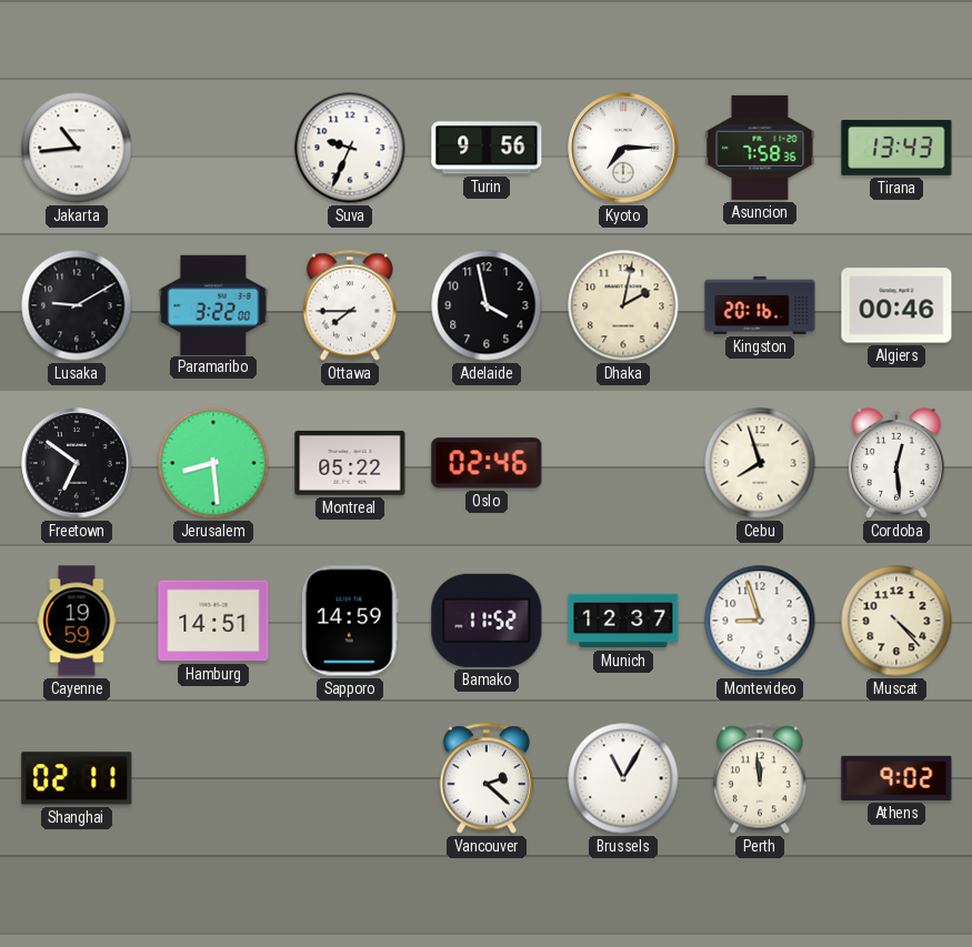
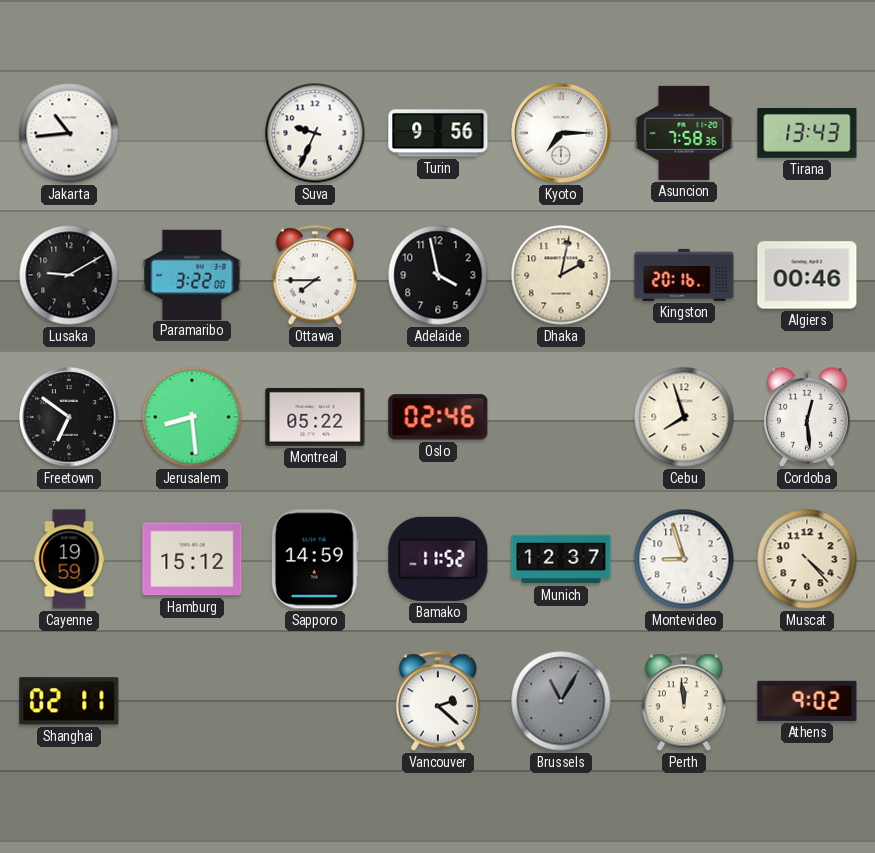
Hamburg: 14:51 -> 15:12
Brussels dial: white -> grey
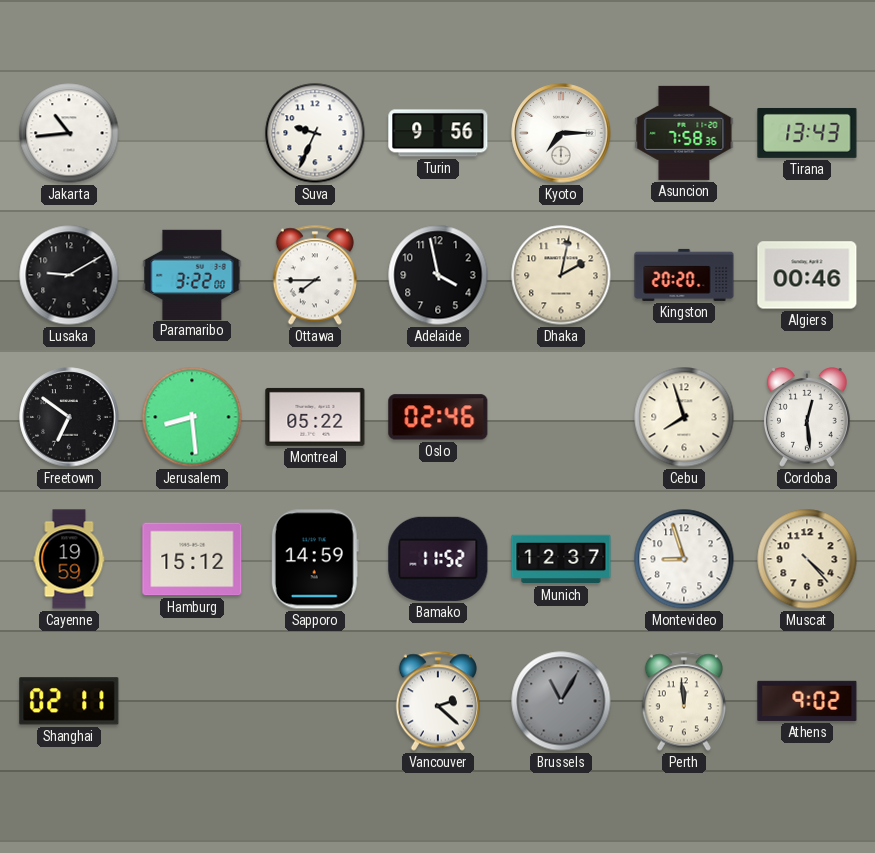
Kingston: 20:16 -> 20:20
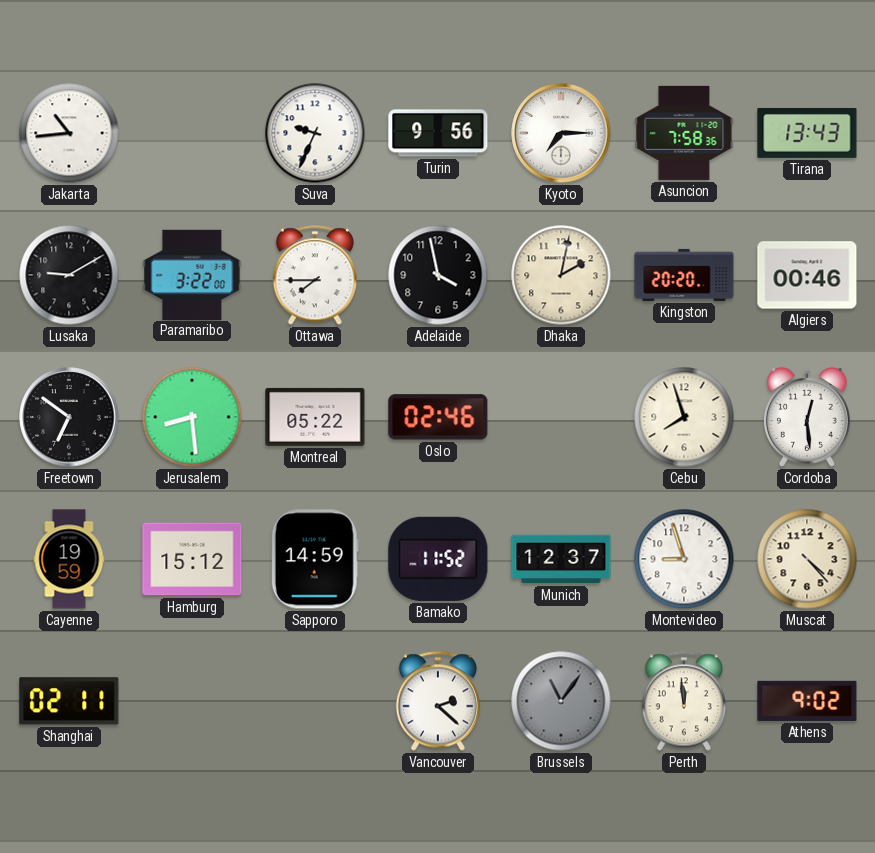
Brussels: 11:05 -> 11:06
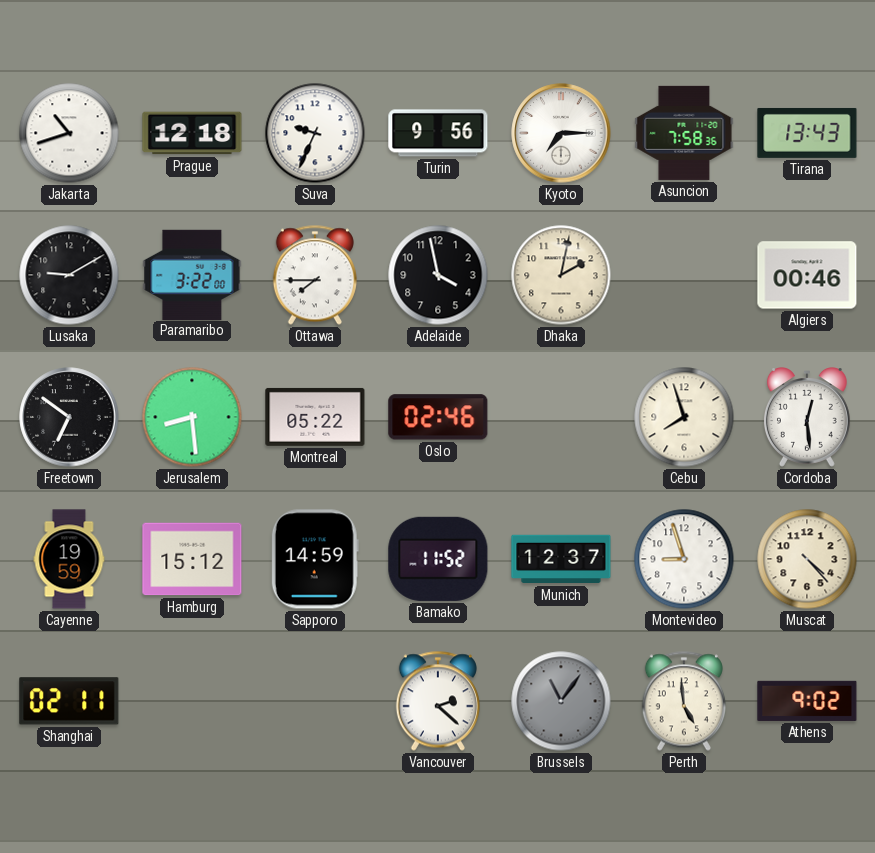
Jakarta: 10:44 -> 10:42
Prague: none -> 12:18
Kingston: 20:20 -> none
Perth: 11:59 -> 4:59
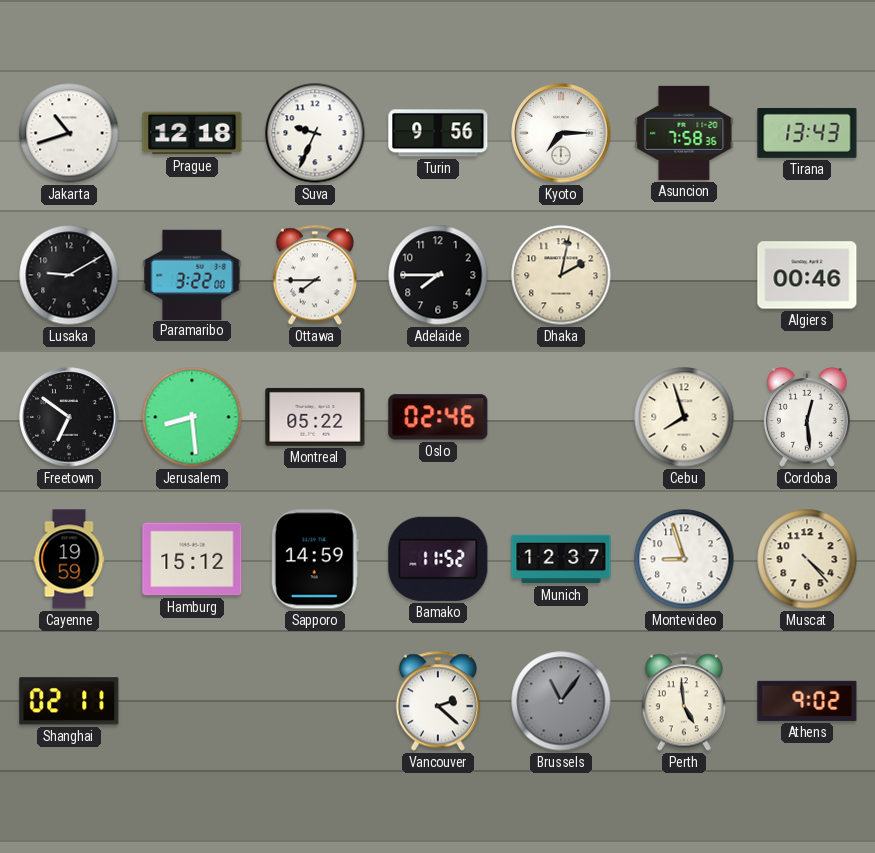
Adelaide: 3:58 -> 7:45
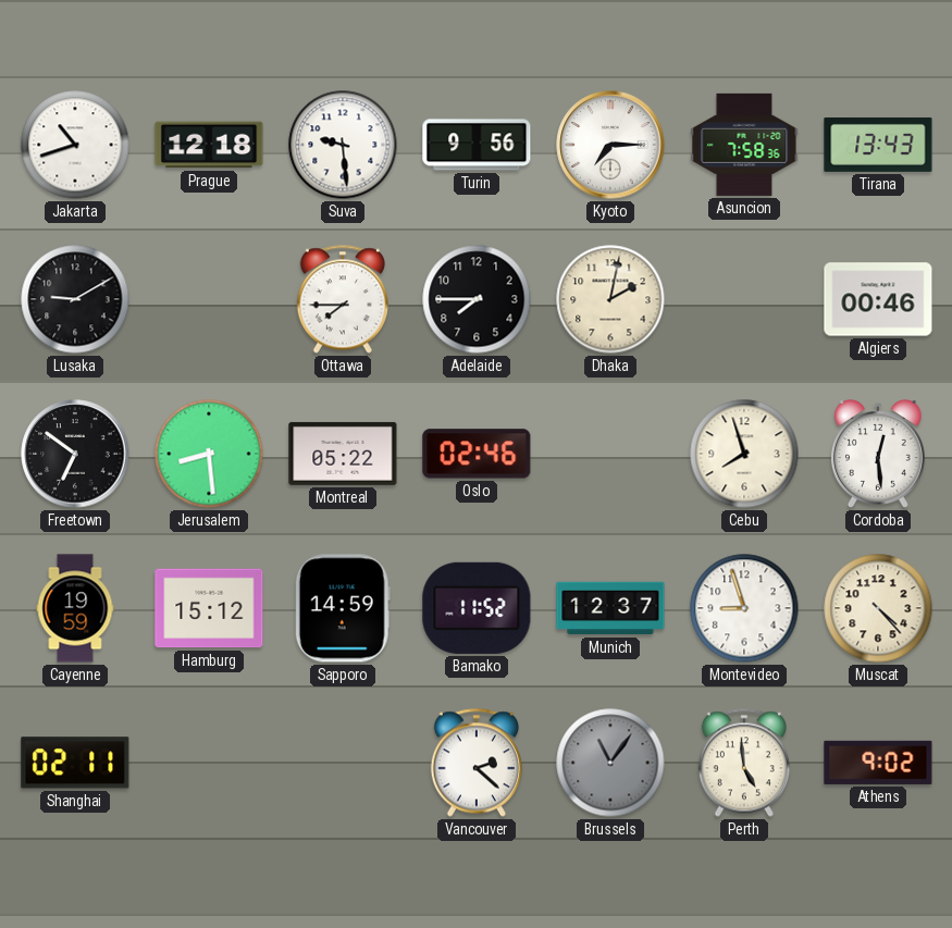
Suva: 9:34 -> 9:29
Paramaribo: 3:22 -> none
